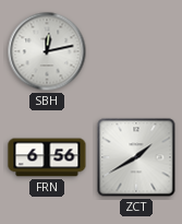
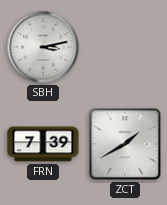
SBH: 12:13 -> 3:13
FRN: 6:56 -> 7:39
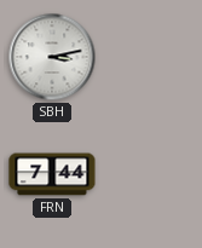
FRN: 7:39 -> 7:44
ZCT: 1:40 -> none
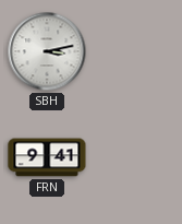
FRN: 7:44 -> 9:41
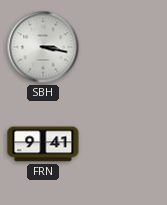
SBH: 3:13 -> 3:17
